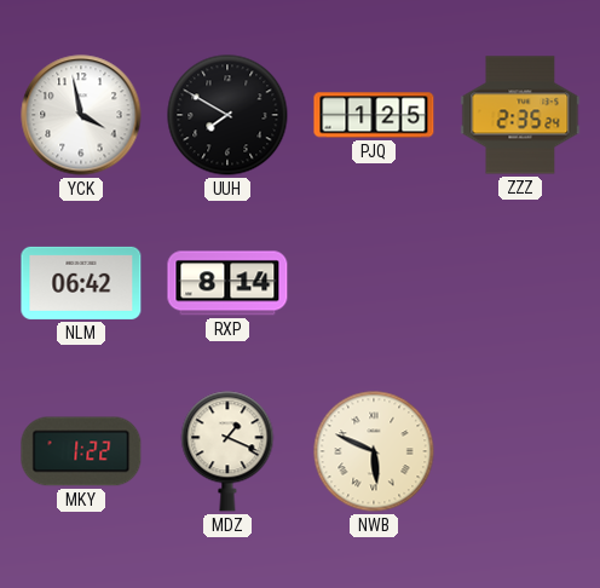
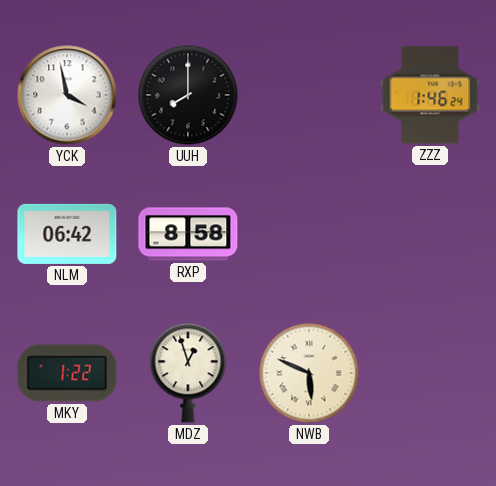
UUH: 7:50 -> 8:00
PJQ: 1:25 -> none
ZZZ: 2:35 -> 1:46
RXP: 8:14 -> 8:58
MDZ: 1:19 -> 12:57
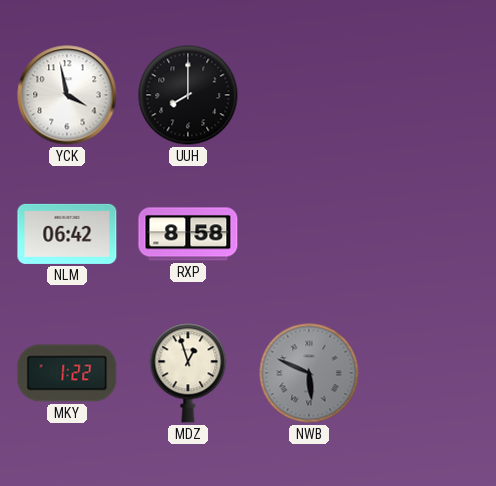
ZZZ: 1:46 -> none
NWB dial: cream -> grey
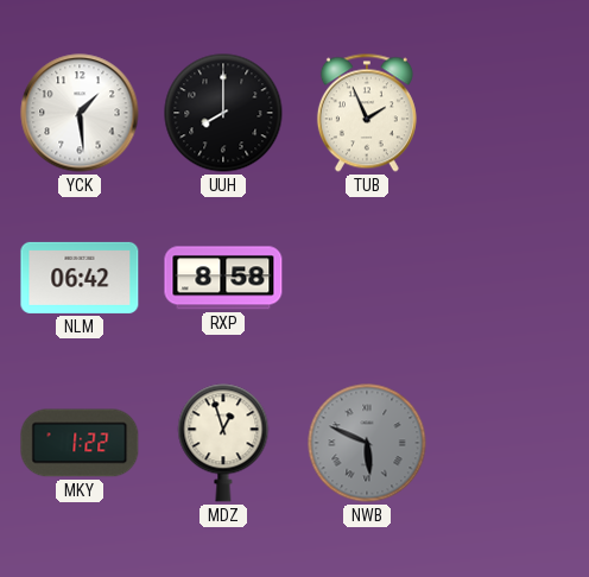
YCK: 3:58 -> 1:29
TUB: none -> 1:56
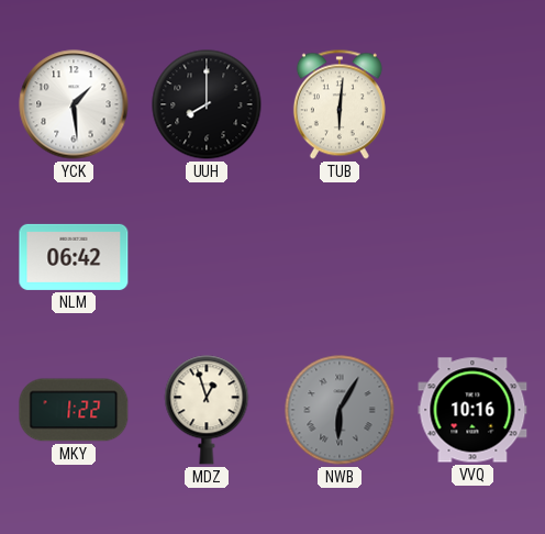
TUB: 1:56 -> 6:01
RXP: 8:58 -> none
NWB: 5:49 -> 6:05
VVQ: none -> 10:16
